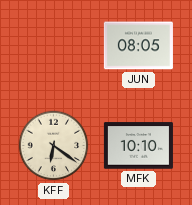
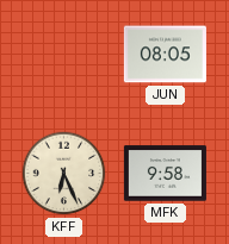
KFF: 6:21 -> 6:26
MFK: 10:10 -> 9:58
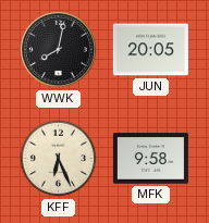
WWK: none -> 8:02
JUN: 08:05 -> 20:05
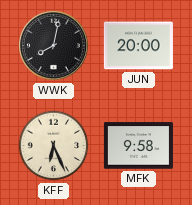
JUN: 20:05 -> 20:00
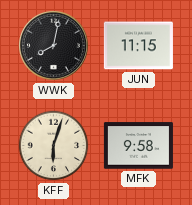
JUN: 20:00 -> 11:15
KFF: 6:26 -> 6:03
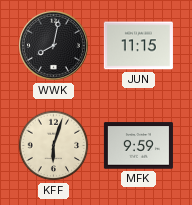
MFK: 9:58 -> 9:59
